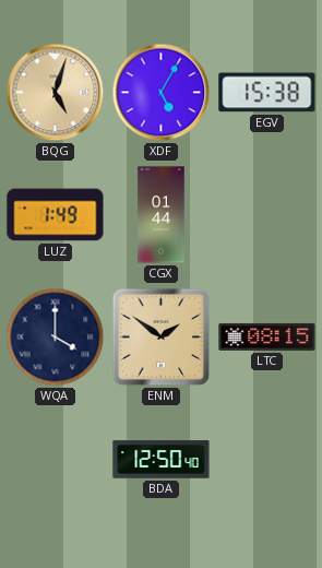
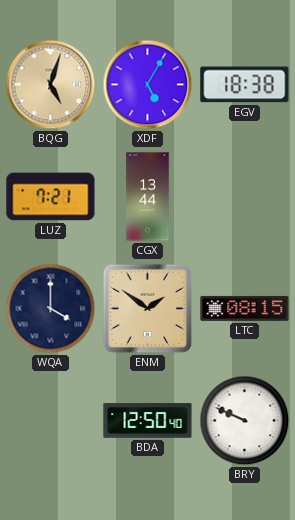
EGV: 15:38 -> 18:38
LUZ: 1:49 -> 7:21
CGX: 01:44 -> 13:44
BRY: none -> 9:49
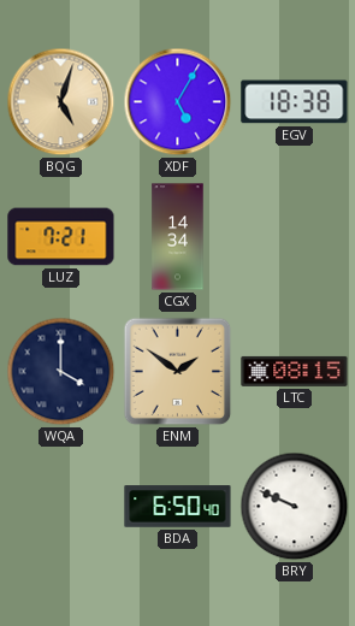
CGX: 13:44 -> 14:34
BDA: 12:50 -> 6:50
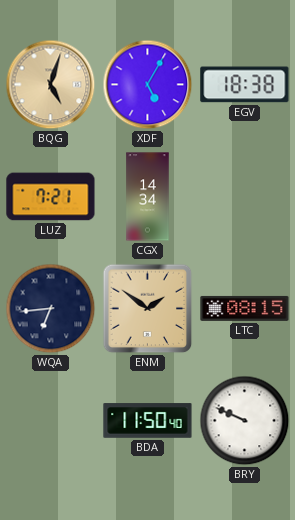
WQA: 4:00 -> 6:44
BDA: 6:50 -> 11:50
